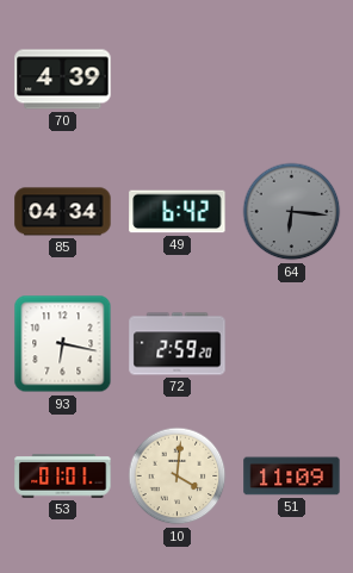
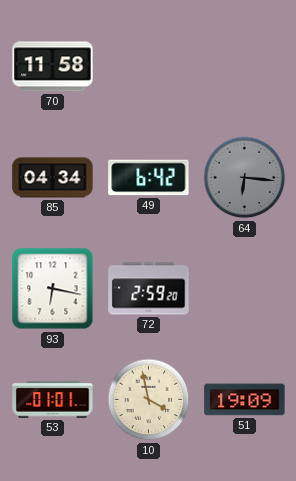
70: 4:39 -> 11:58
10: 4:01 -> 3:58
51: 11:09 -> 19:09
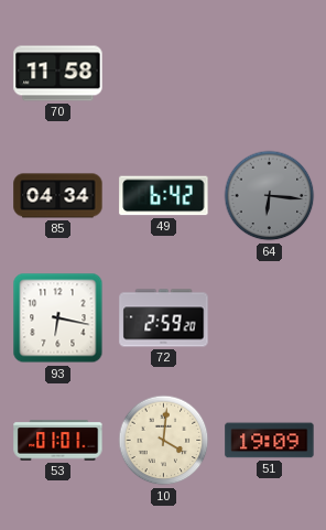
10: 3:58 -> 4:01
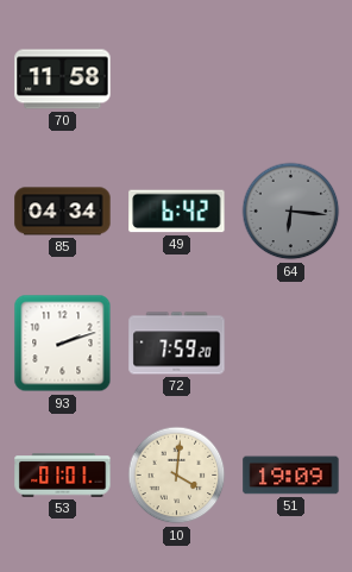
93: 6:17 -> 2:12
72: 2:59 -> 7:59
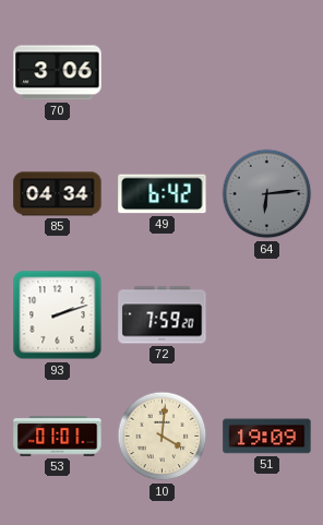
70: 11:58 -> 3:06
64: 6:16 -> 6:14
